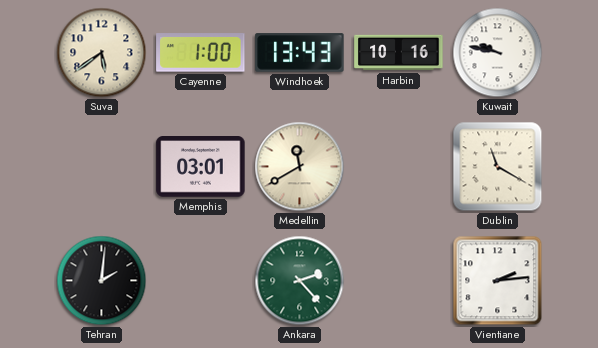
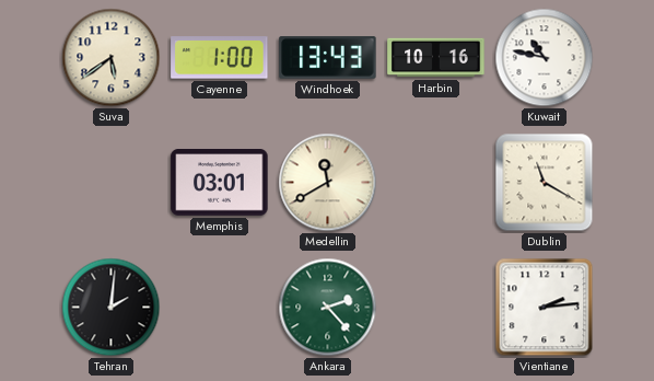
Kuwait: 9:47 -> 10:47
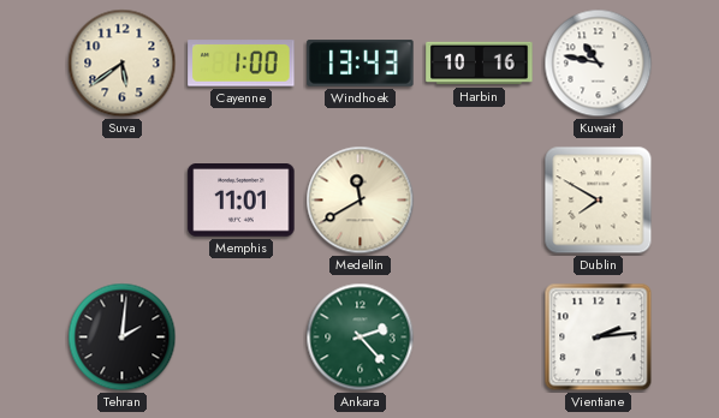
Memphis: 03:01 -> 11:01
Dublin: 11:20 -> 7:50
